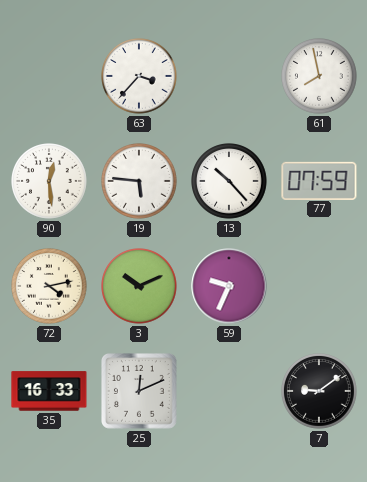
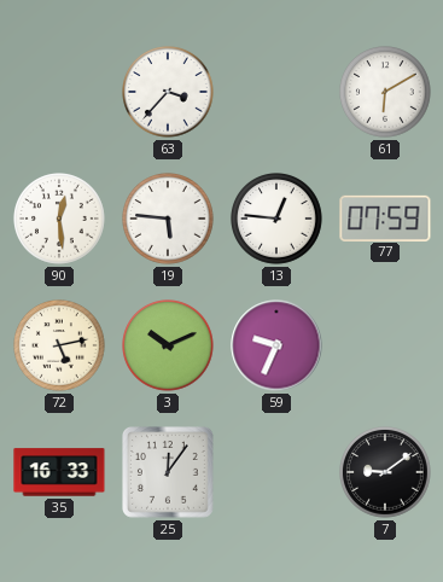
61: 7:58 -> 6:10
13: 10:23 -> 12:46
72: 4:13 -> 5:13
25: 12:11 -> 12:06
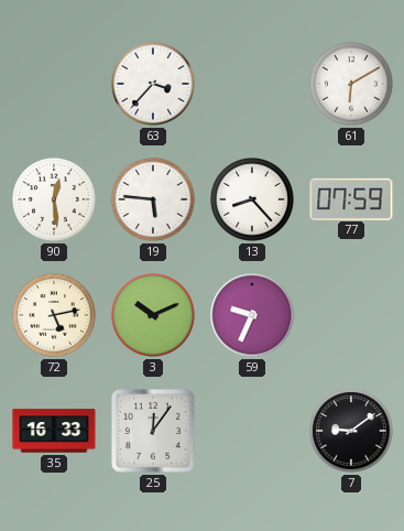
13: 12:46 -> 8:23
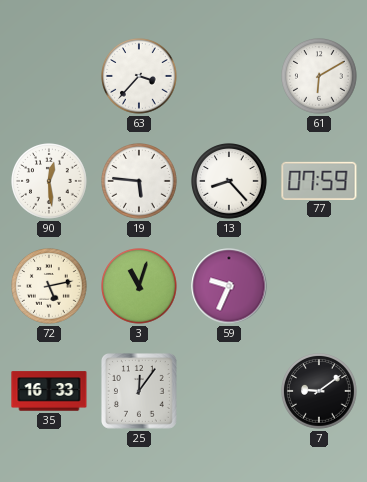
3: 10:11 -> 11:03
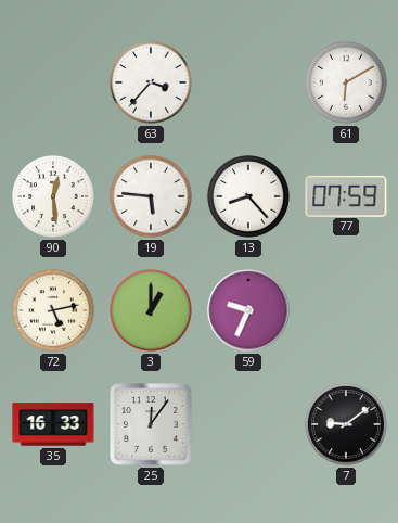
3: 11:03 -> 1:00
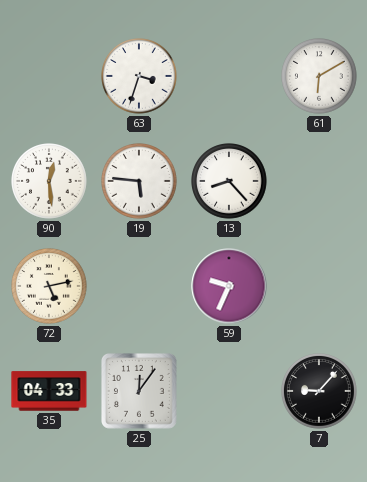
63: 3:37 -> 3:33
77: 07:59 -> none
3: 1:00 -> none
35: 16:33 -> 04:33
7: 9:09 -> 9:07
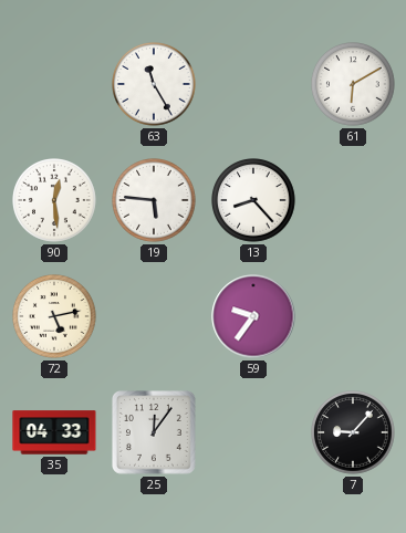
63: 3:33 -> 11:25
59: 9:34 -> 9:36
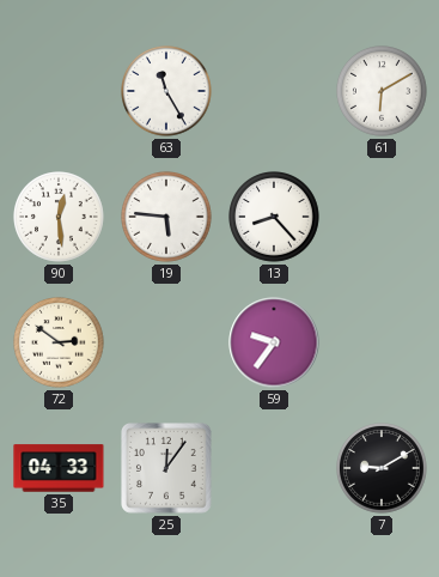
72: 5:13 -> 2:51
7: 9:07 -> 9:10
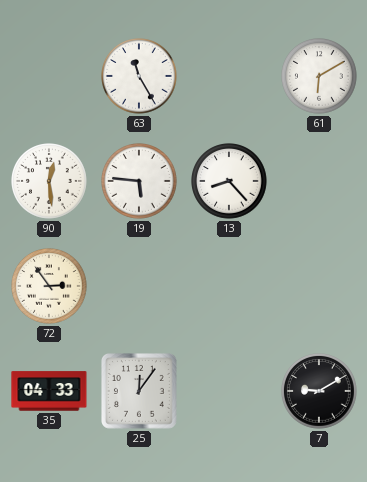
72: 2:51 -> 2:54
59: 9:36 -> none
